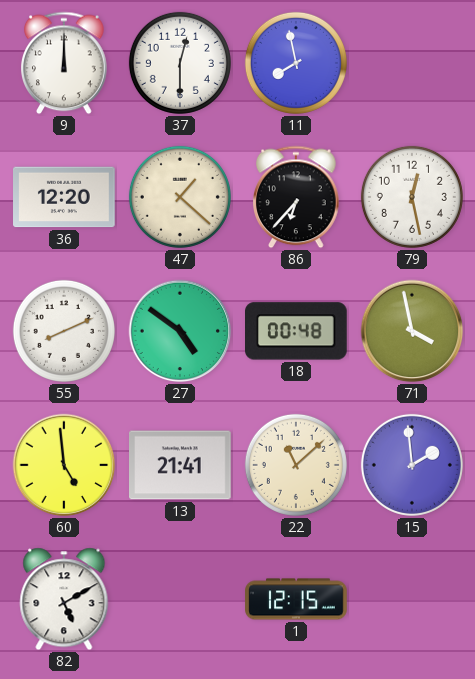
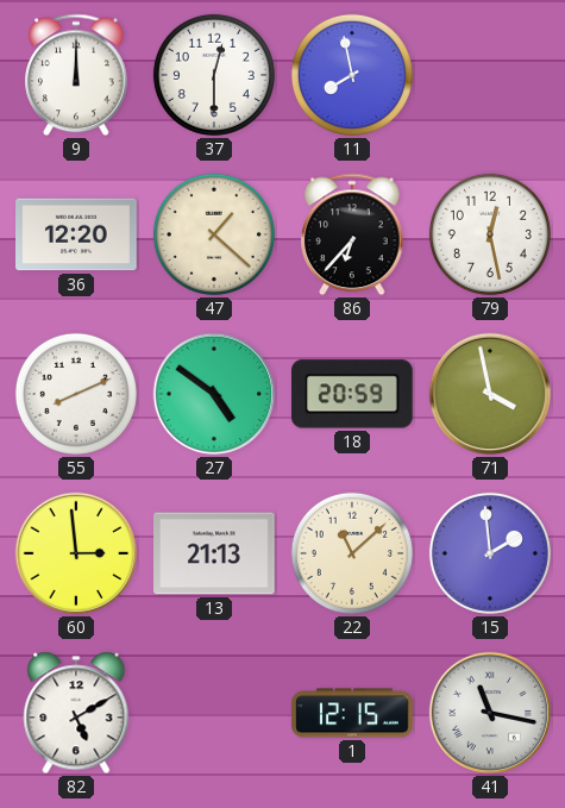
18: 00:48 -> 20:59
60: 4:59 -> 2:59
13: 21:41 -> 21:13
41: none -> 11:17
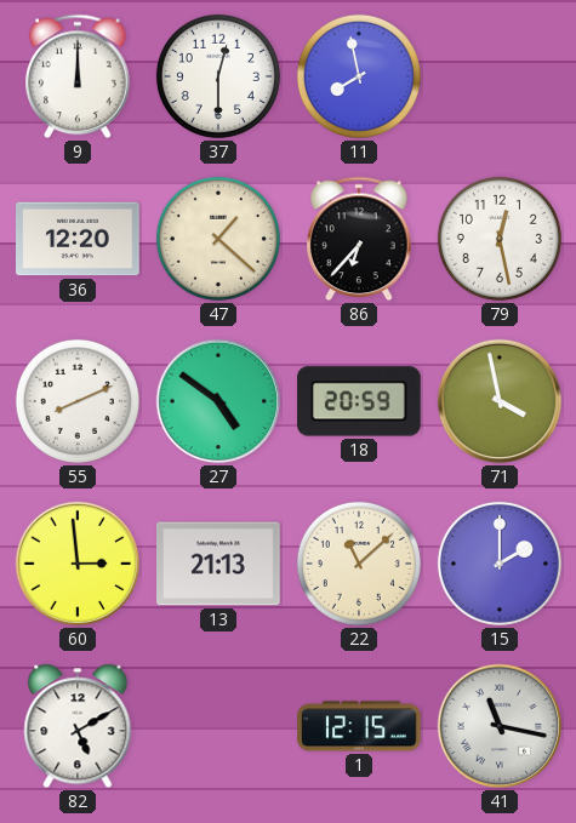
15: 1:59 -> 2:00
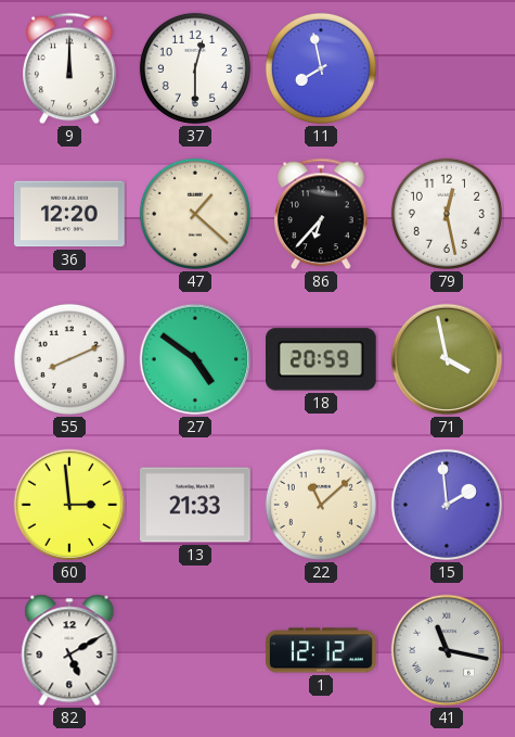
13: 21:13 -> 21:33
15: 2:00 -> 1:59
1: 12:15 -> 12:12
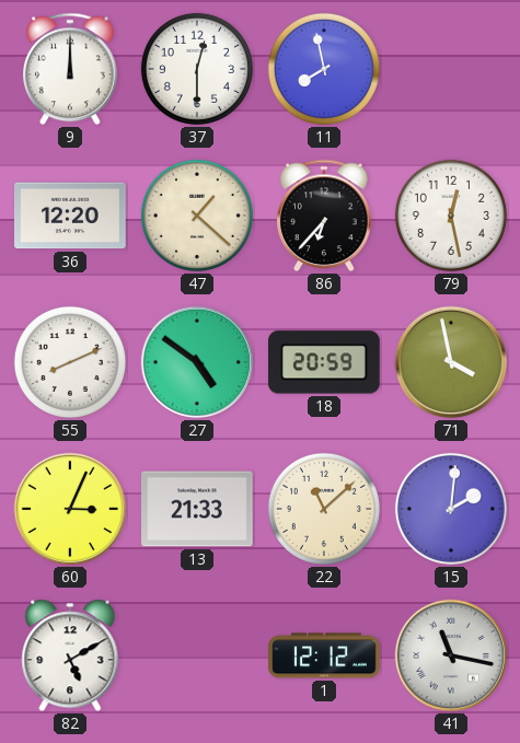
60: 2:59 -> 3:04
15: 1:59 -> 2:01
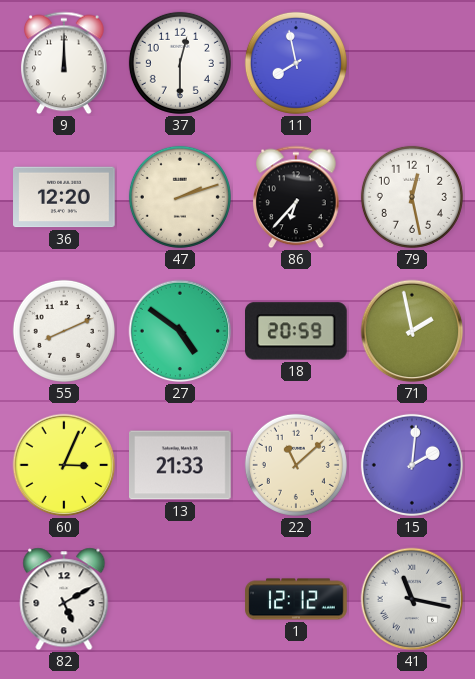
47: 1:22 -> 2:12
71: 3:58 -> 1:58
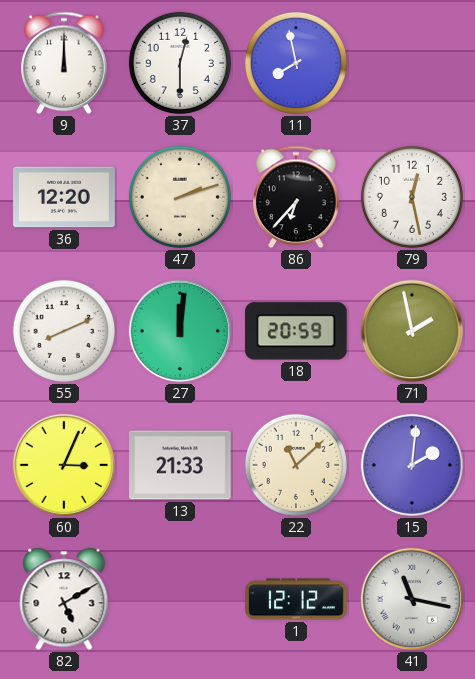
27: 4:51 -> 12:01
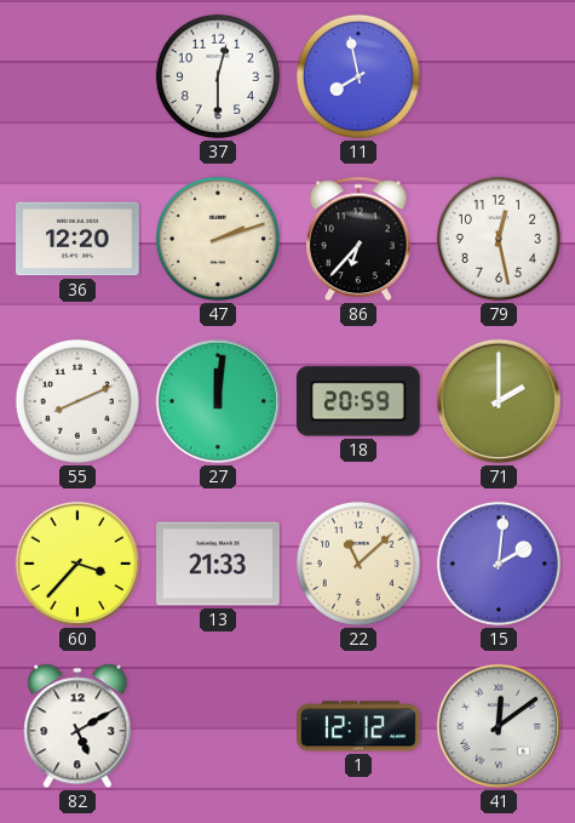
9: 12:00 -> none
71: 1:58 -> 2:00
60: 3:04 -> 3:37
41: 11:17 -> 12:09
